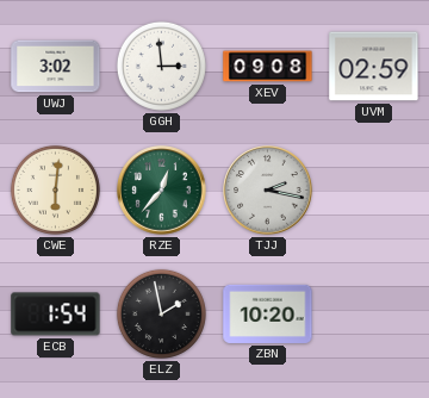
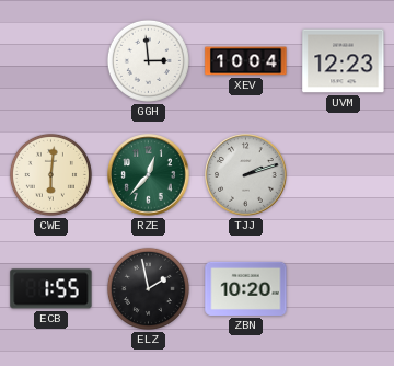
UWJ: 3:02 -> none
XEV: 09:08 -> 10:04
UVM: 02:59 -> 12:23
TJJ: 2:17 -> 2:12
ECB: 1:54 -> 1:55
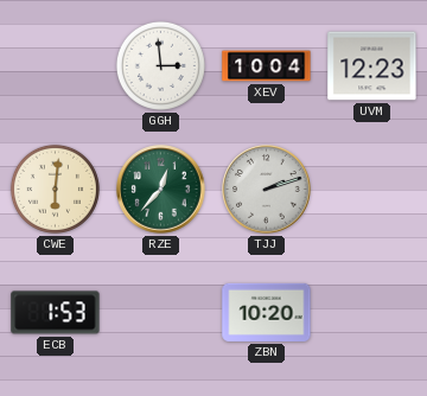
ECB: 1:55 -> 1:53
ELZ: 1:58 -> none
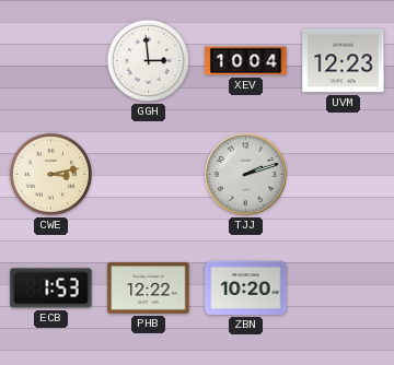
CWE: 6:01 -> 3:13
RZE: 12:37 -> none
PHB: none -> 12:22
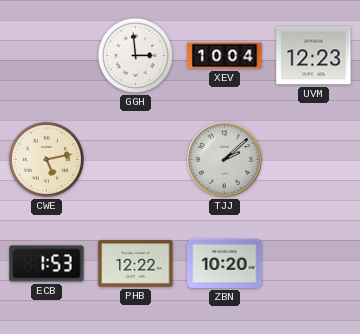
CWE: 3:13 -> 5:13
TJJ: 2:12 -> 2:08
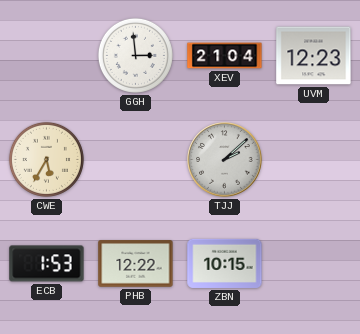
XEV: 10:04 -> 21:04
CWE: 5:13 -> 5:35
ZBN: 10:20 -> 10:15
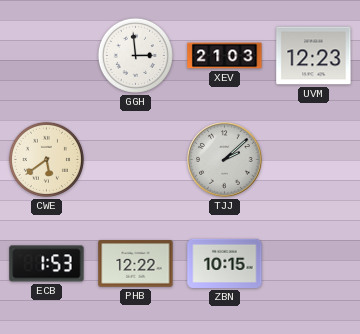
XEV: 21:04 -> 21:03
CWE: 5:35 -> 5:39
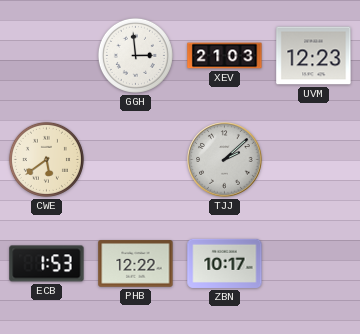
ZBN: 10:15 -> 10:17
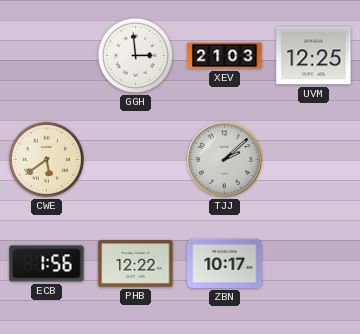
UVM: 12:23 -> 12:25
ECB: 1:53 -> 1:56
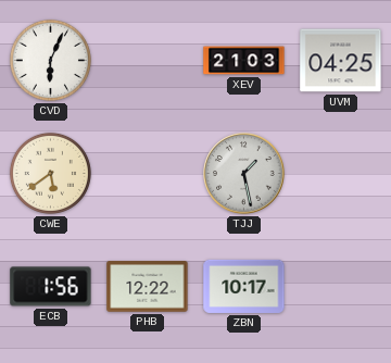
CVD: none -> 6:04
GGH: 2:59 -> none
UVM: 12:25 -> 04:25
TJJ: 2:08 -> 1:28
